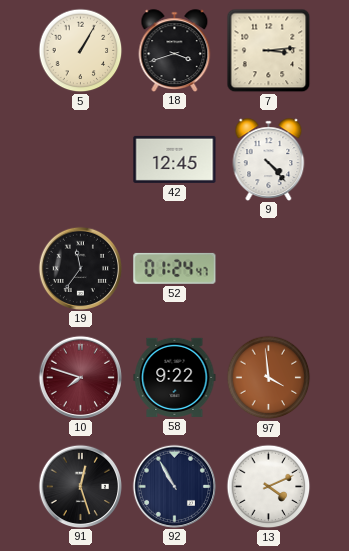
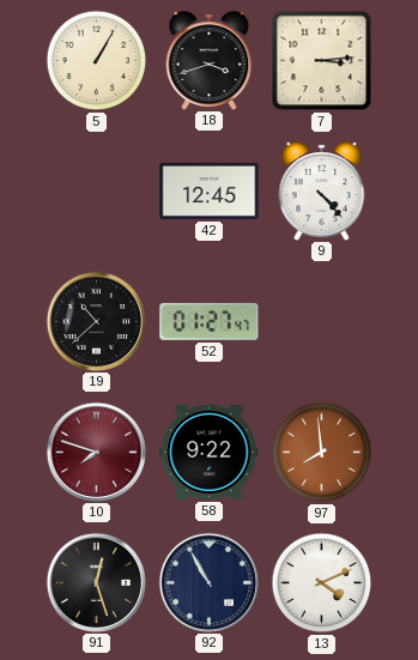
19: 11:36 -> 10:38
52: 01:24 -> 01:27
97: 3:59 -> 7:59
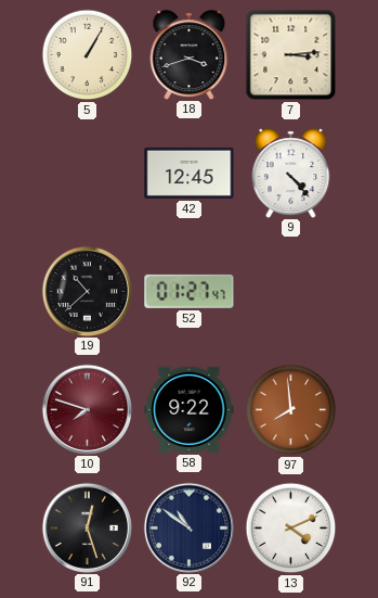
92: 10:55 -> 10:51
